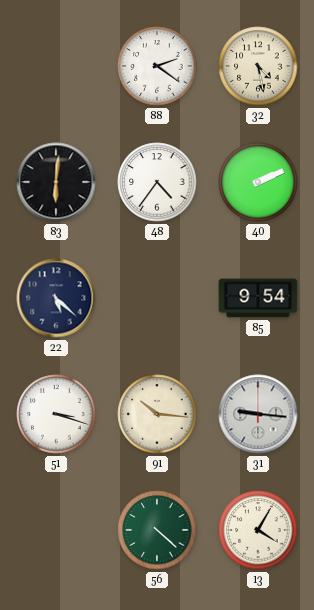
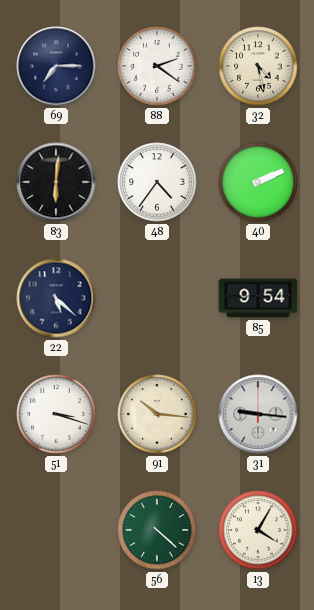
69: none -> 7:15
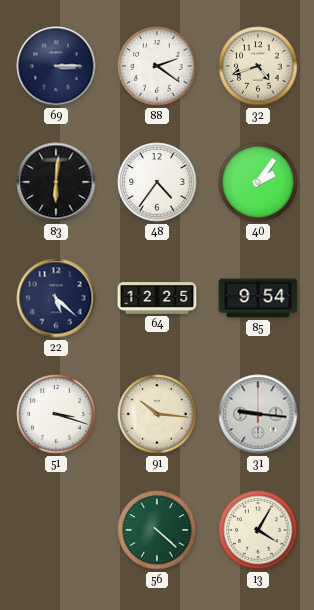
69: 7:15 -> 3:15
32: 4:28 -> 4:42
40: 2:11 -> 2:06
64: none -> 12:25
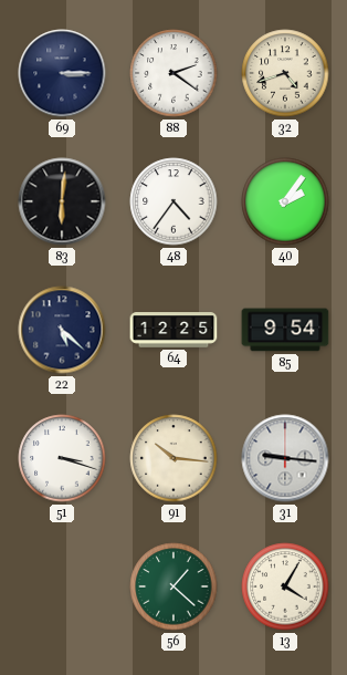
56: 4:22 -> 1:22
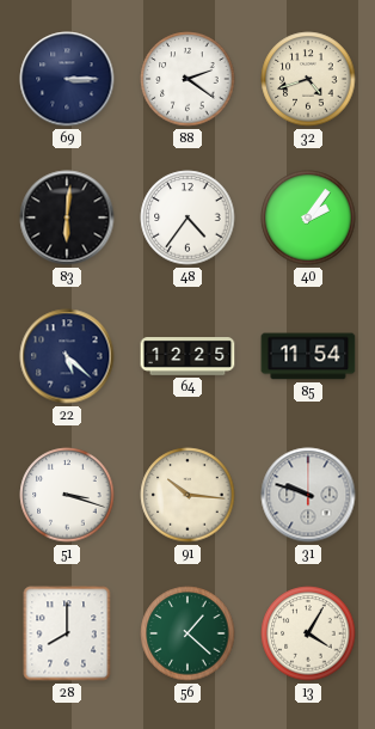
85: 9:54 -> 11:54
31: 9:16 -> 9:48
28: none -> 8:00
